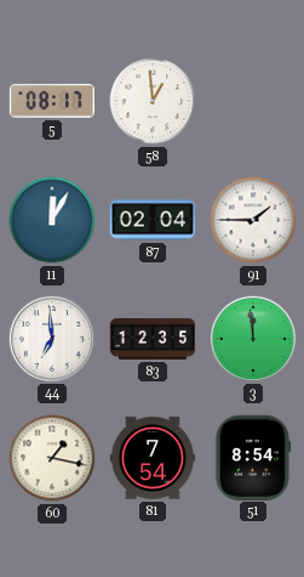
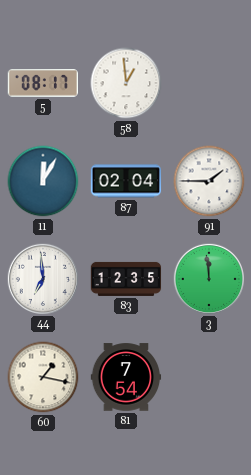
51: 8:54 -> none
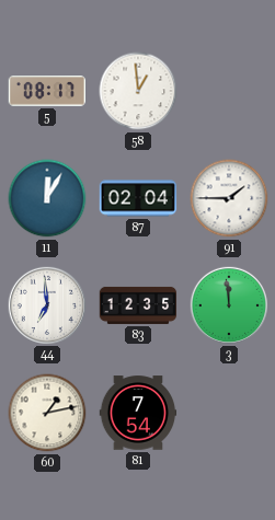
60: 1:17 -> 1:13
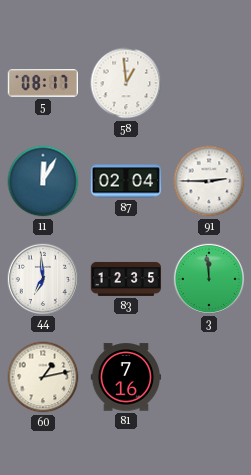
91: 1:45 -> 2:45
81: 7:54 -> 7:16
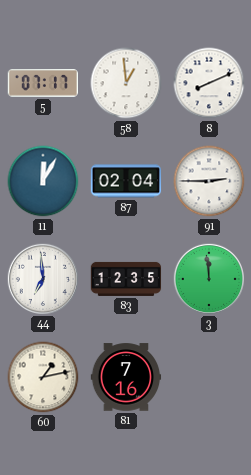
5: 08:17 -> 07:17
8: none -> 8:11
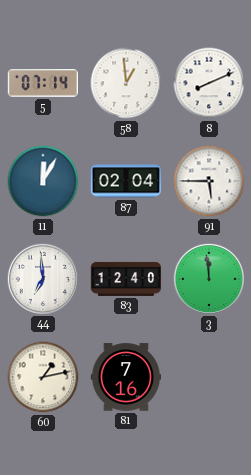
5: 07:17 -> 07:14
91: 2:45 -> 5:45
83: 12:35 -> 12:40
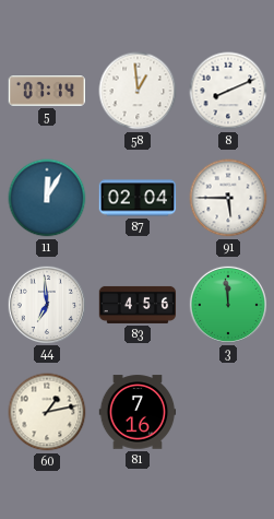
83: 12:40 -> 4:56
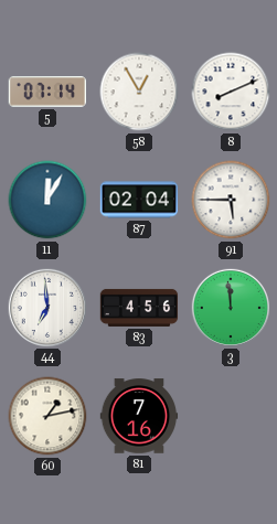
58: 12:59 -> 12:55
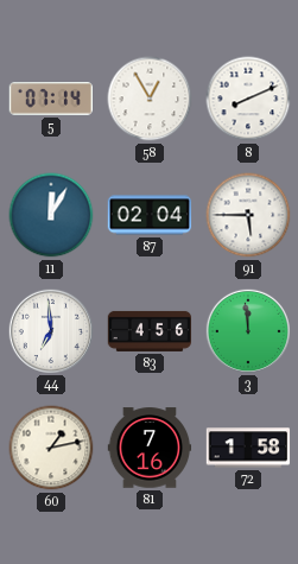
72: none -> 1:58
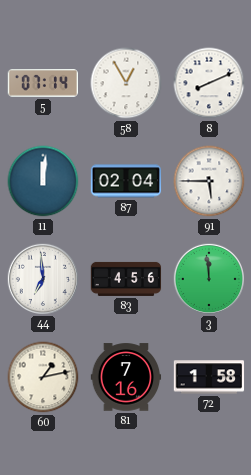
11: 12:05 -> 12:01
